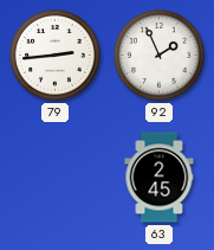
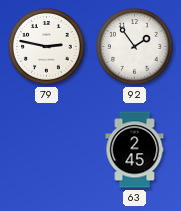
79: 2:44 -> 2:47
92: 1:56 -> 1:54
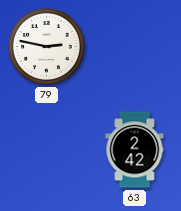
92: 1:54 -> none
63: 2:45 -> 2:42
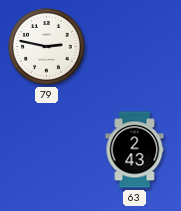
63: 2:42 -> 2:43
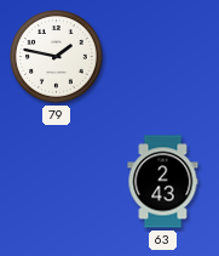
79: 2:47 -> 1:47
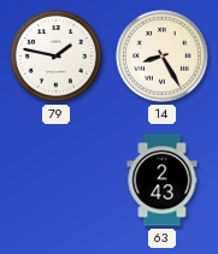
14: none -> 8:25
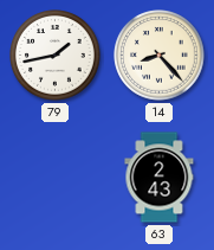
79: 1:47 -> 1:43
14: 8:25 -> 8:23
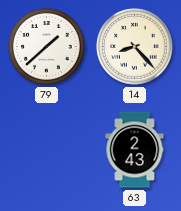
79: 1:43 -> 1:38
